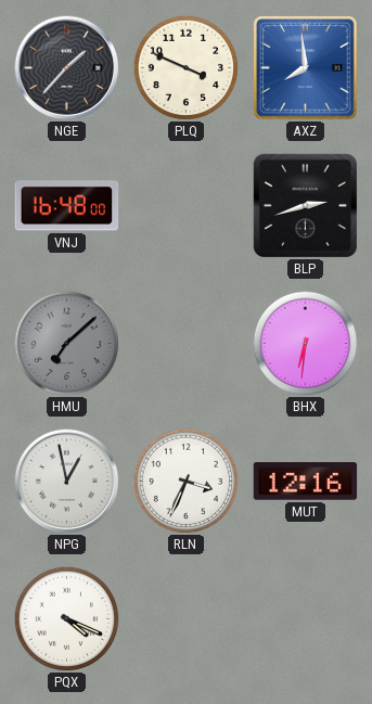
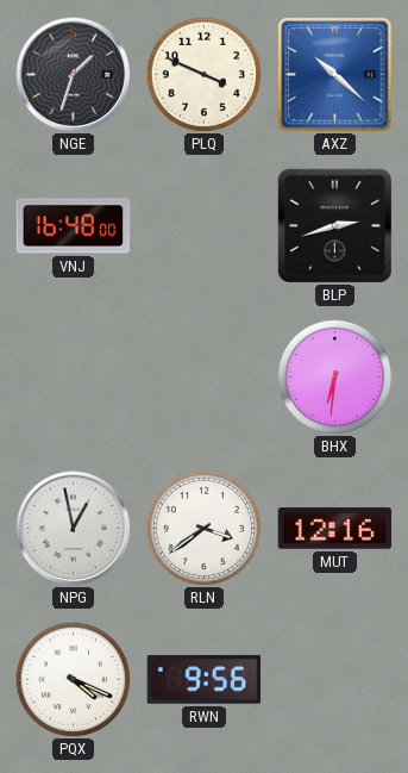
NGE: 1:37 -> 1:33
AXZ: 7:59 -> 10:22
HMU: 7:08 -> none
RLN: 3:34 -> 3:39
RWN: none -> 9:56
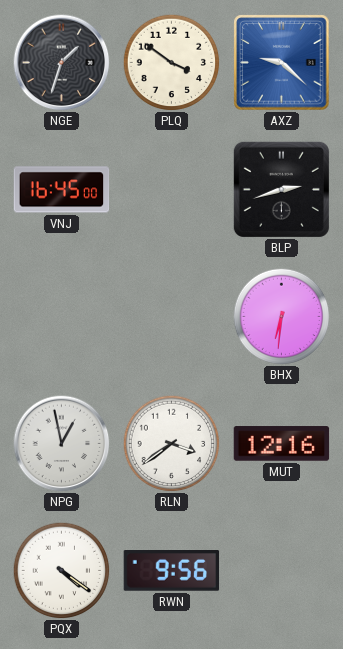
PLQ: 3:49 -> 3:51
AXZ: 10:22 -> 9:22
VNJ: 16:48 -> 16:45
PQX: 4:19 -> 4:21
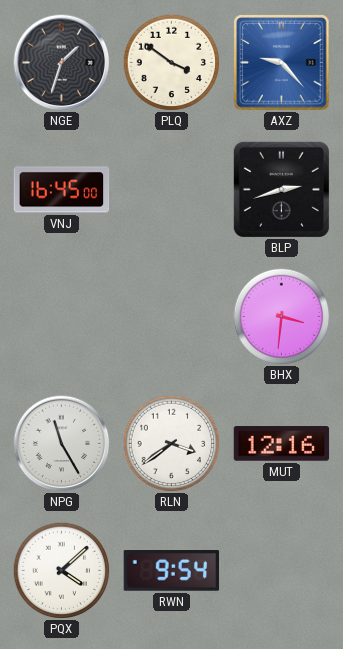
AXZ: 9:22 -> 9:23
BHX: 6:31 -> 3:31
NPG: 12:58 -> 11:25
PQX: 4:21 -> 4:08
RWN: 9:56 -> 9:54
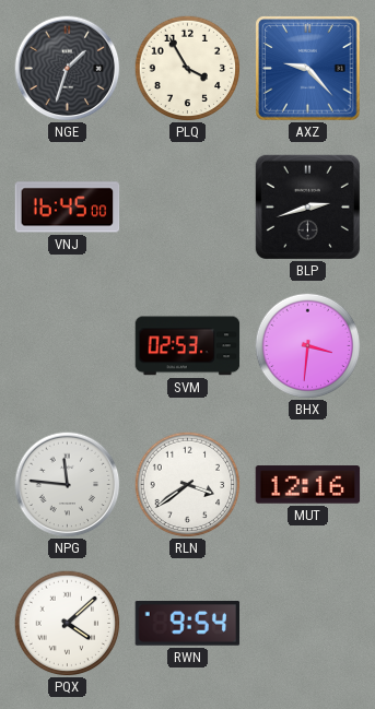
PLQ: 3:51 -> 3:55
SVM: none -> 02:53
NPG: 11:25 -> 11:46
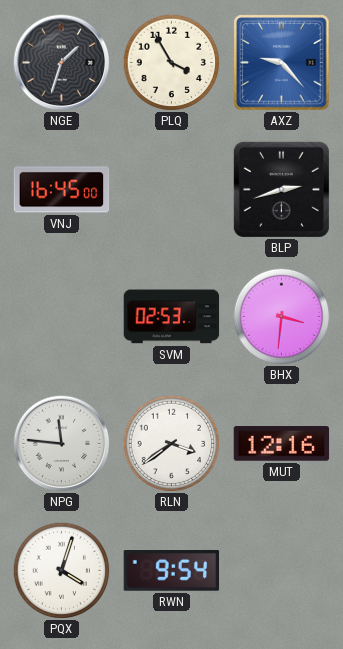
PQX: 4:08 -> 4:03
